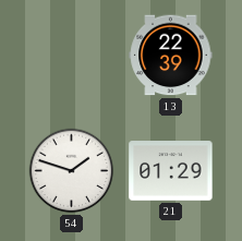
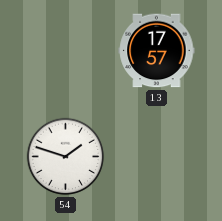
13: 22:39 -> 17:57
21: 01:29 -> none
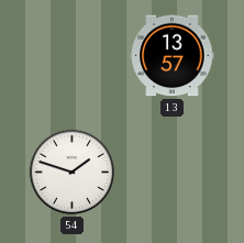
13: 17:57 -> 13:57
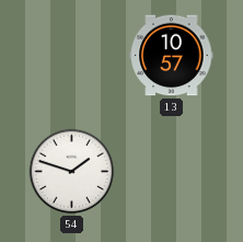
13: 13:57 -> 10:57
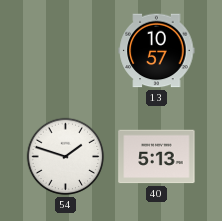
40: none -> 5:13
